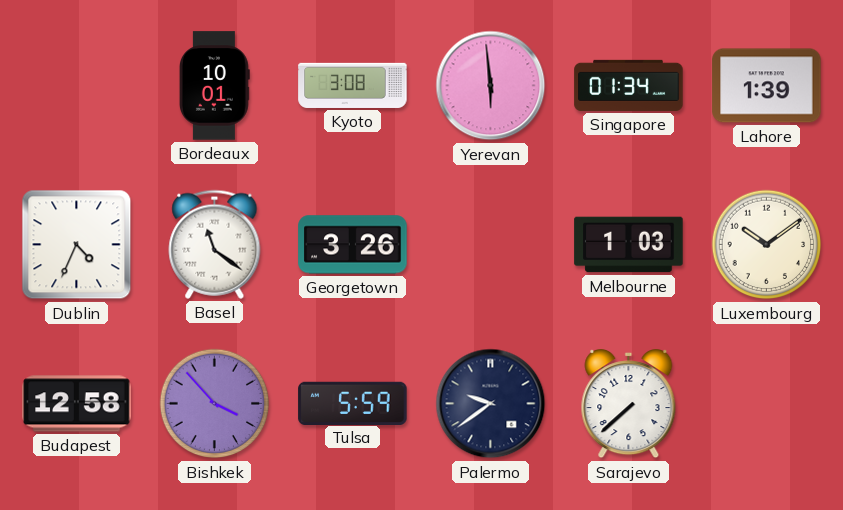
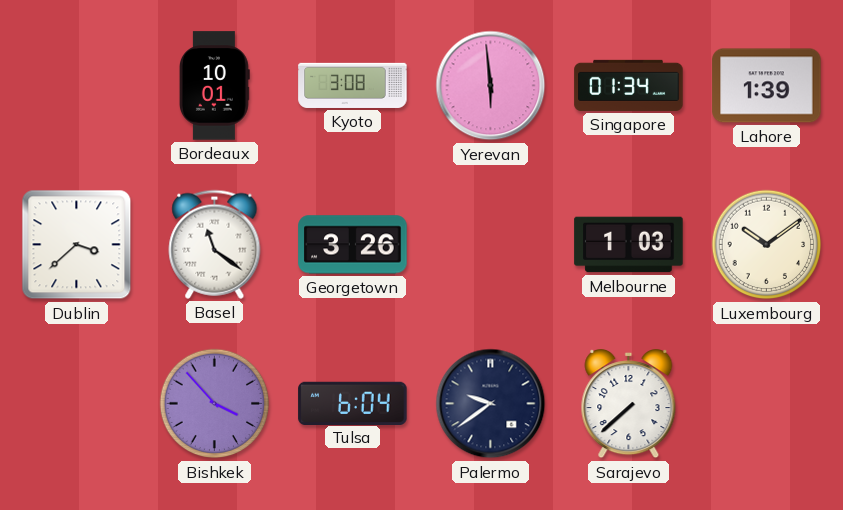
Dublin: 4:34 -> 3:38
Budapest: 12:58 -> none
Tulsa: 5:59 -> 6:04
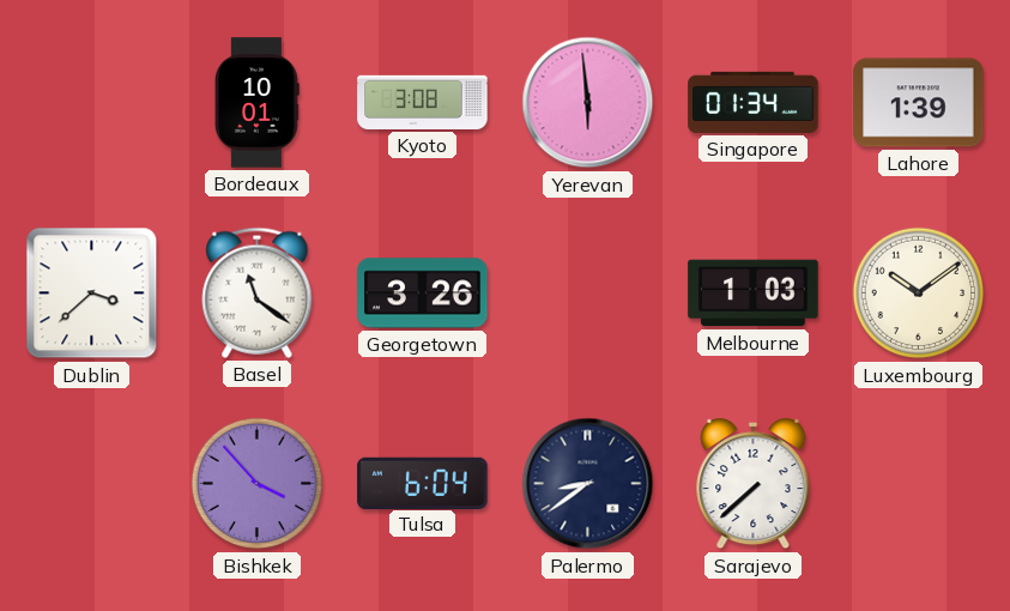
Palermo: 9:39 -> 8:39
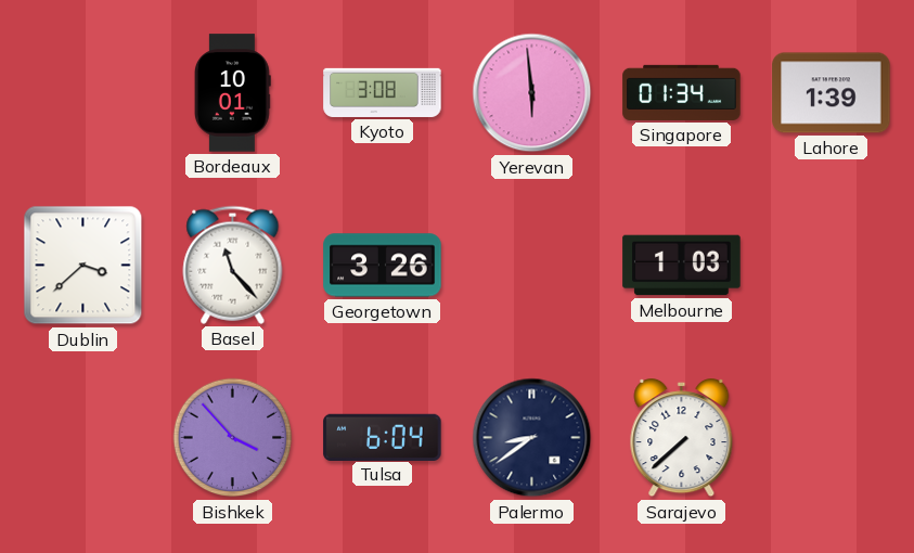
Basel: 11:21 -> 11:23
Luxembourg: 10:09 -> none
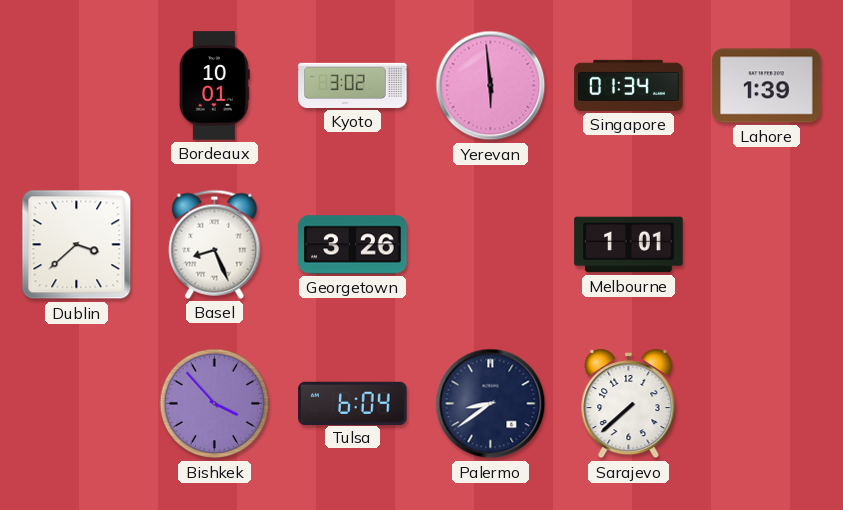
Kyoto: 3:08 -> 3:02
Basel: 11:23 -> 8:26
Melbourne: 1:03 -> 1:01
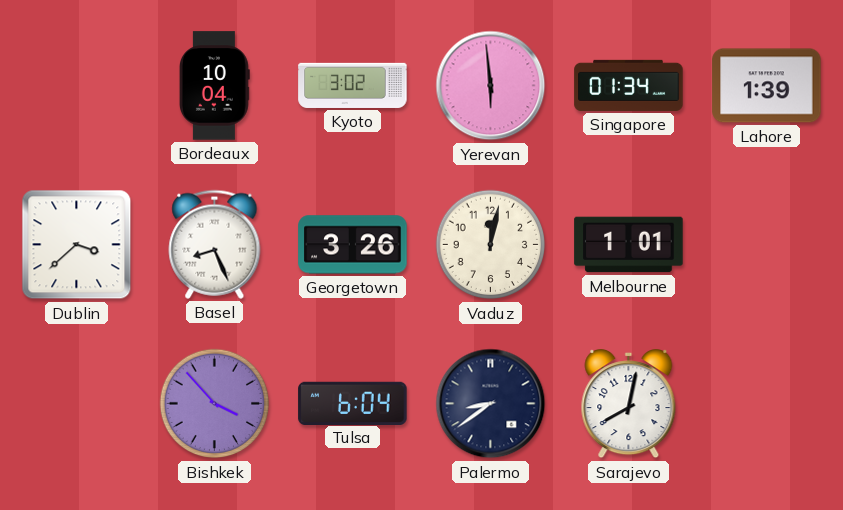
Bordeaux: 10:01 -> 10:04
Vaduz: none -> 12:02
Sarajevo: 7:38 -> 8:02
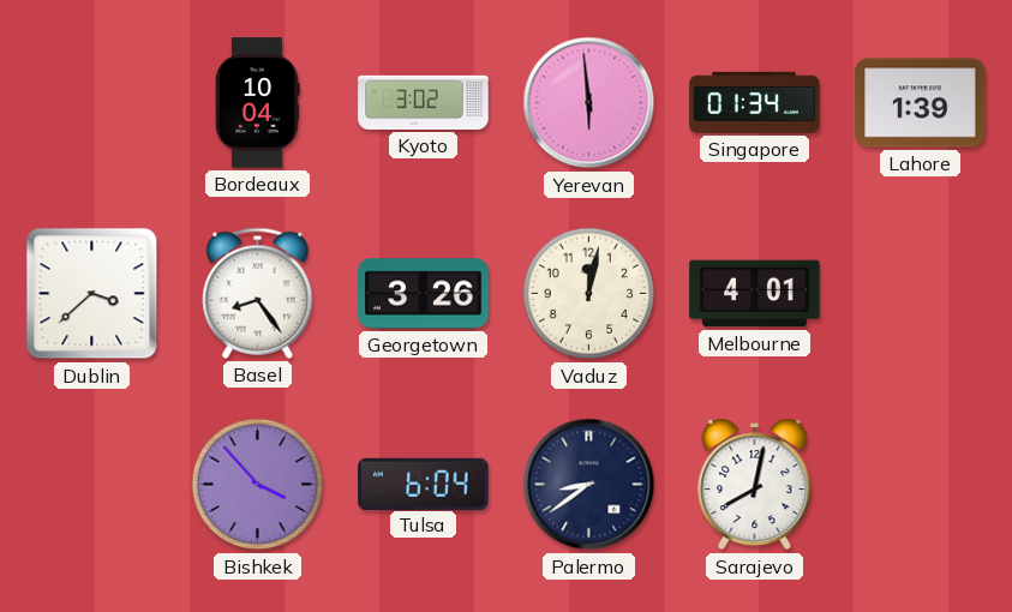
Basel: 8:26 -> 8:24
Melbourne: 1:01 -> 4:01
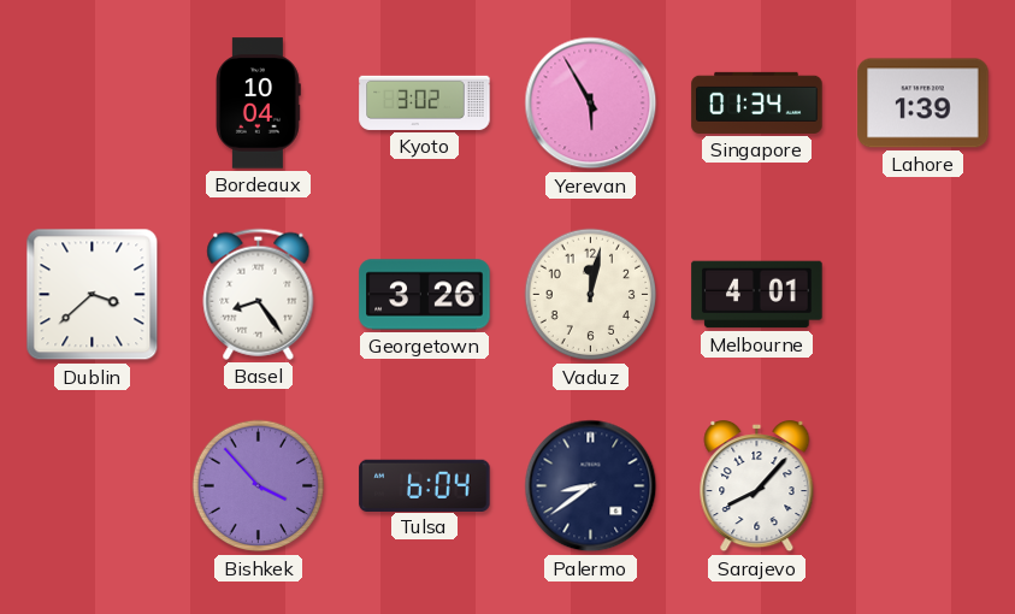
Yerevan: 5:59 -> 5:55
Sarajevo: 8:02 -> 8:07
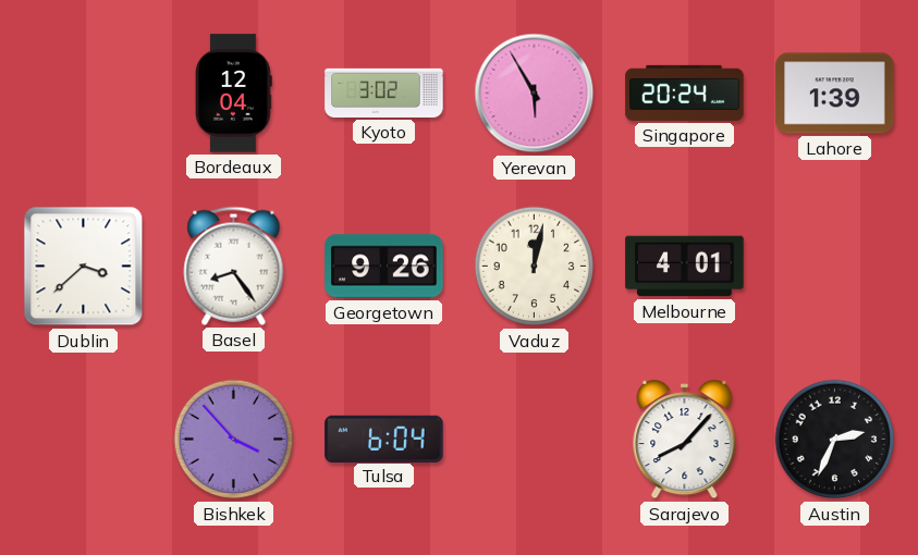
Bordeaux: 10:04 -> 12:04
Singapore: 01:34 -> 20:24
Georgetown: 3:26 -> 9:26
Palermo: 8:39 -> none
Austin: none -> 2:34
